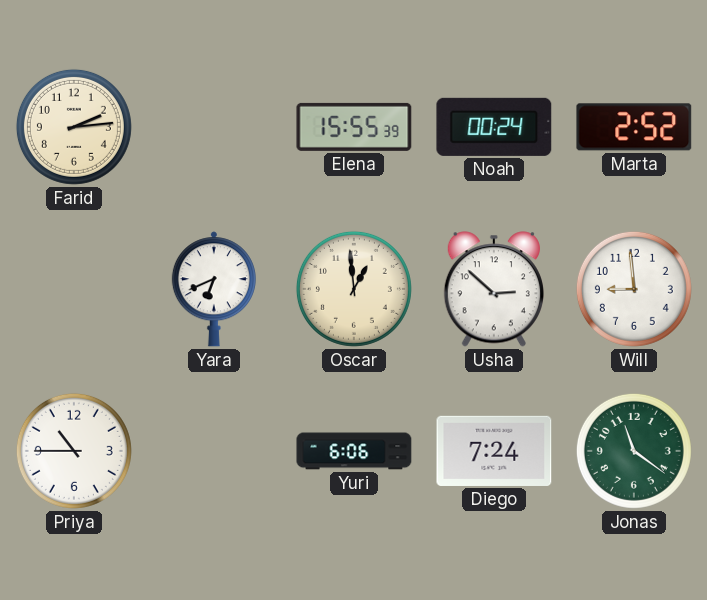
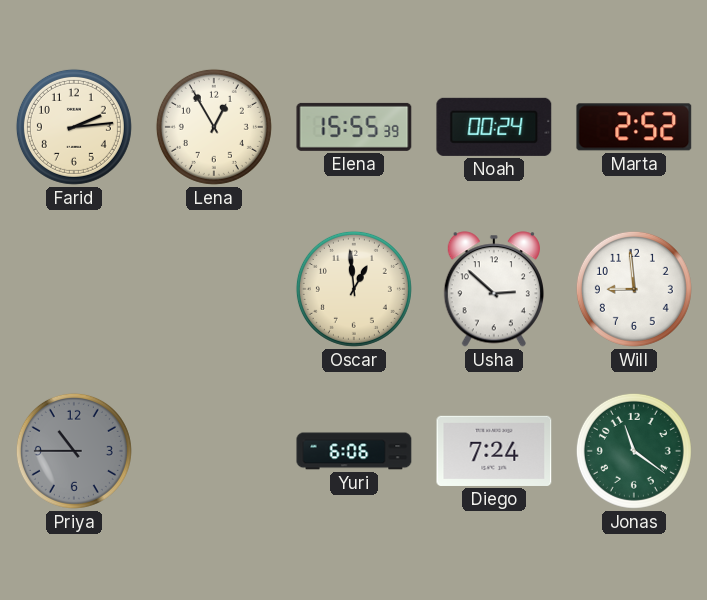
Lena: none -> 12:55
Yara: 6:41 -> none
Priya dial: white -> grey
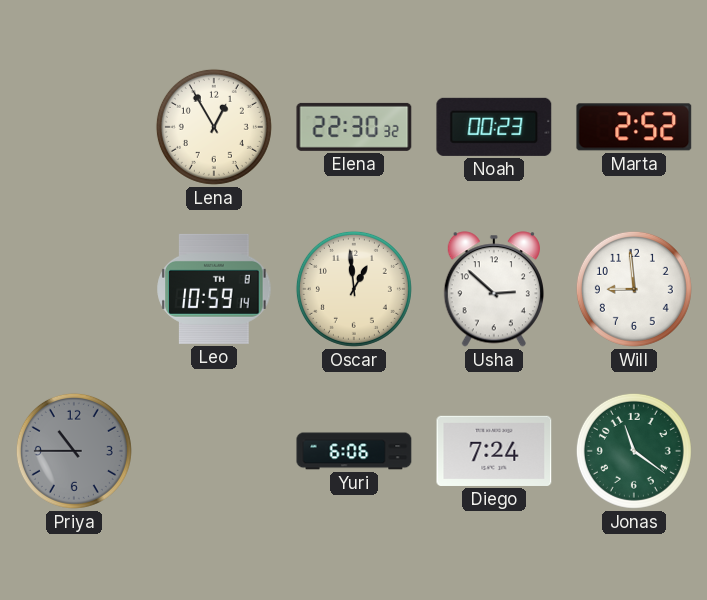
Farid: 2:14 -> none
Elena: 15:55 -> 22:30
Noah: 00:24 -> 00:23
Leo: none -> 10:59
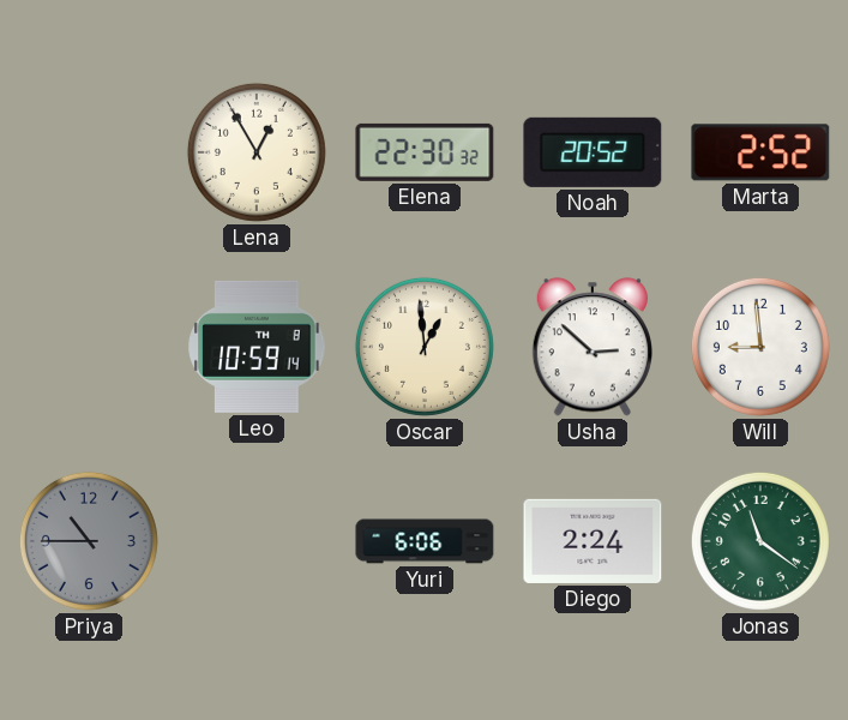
Noah: 00:23 -> 20:52
Diego: 7:24 -> 2:24
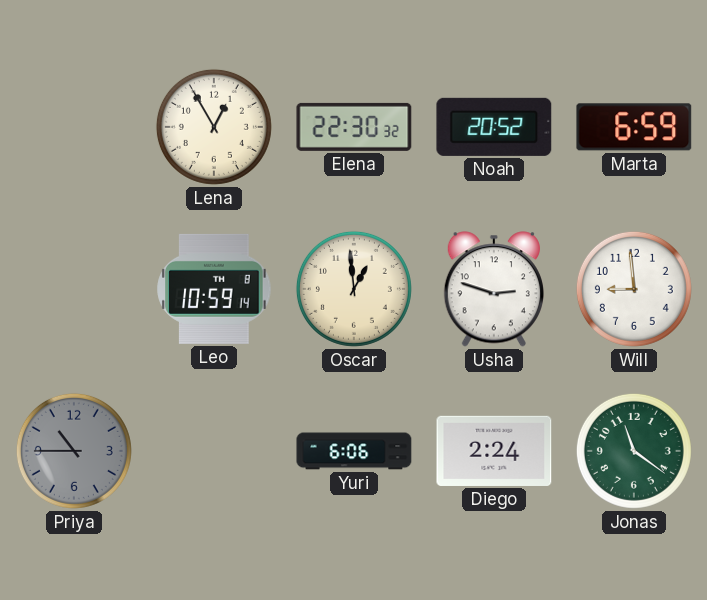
Marta: 2:52 -> 6:59
Usha: 2:52 -> 2:48
